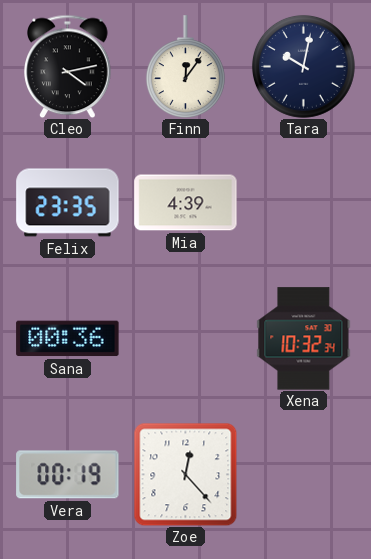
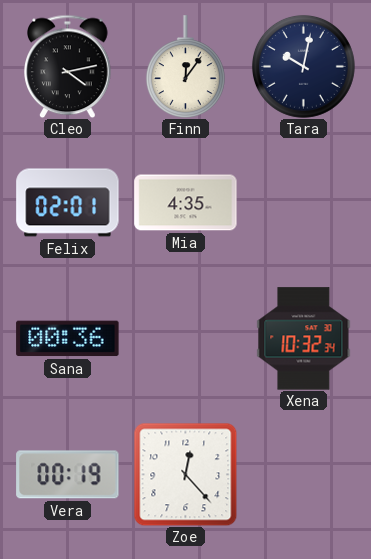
Felix: 23:35 -> 02:01
Mia: 4:39 -> 4:35
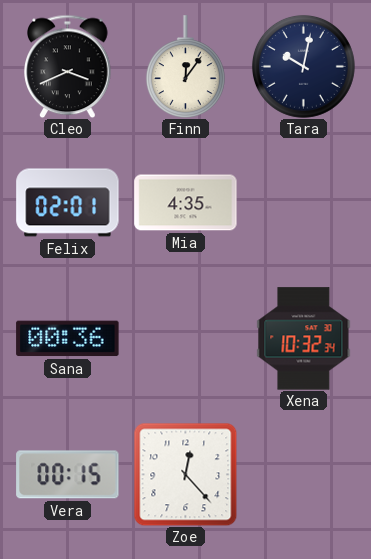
Cleo: 4:13 -> 3:41
Vera: 00:19 -> 00:15
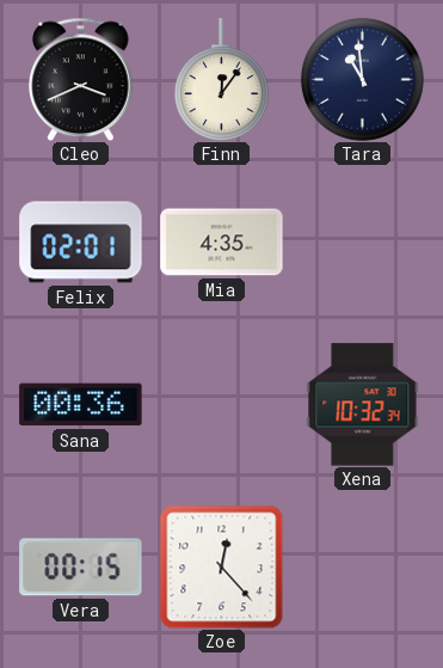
Tara: 10:02 -> 10:59
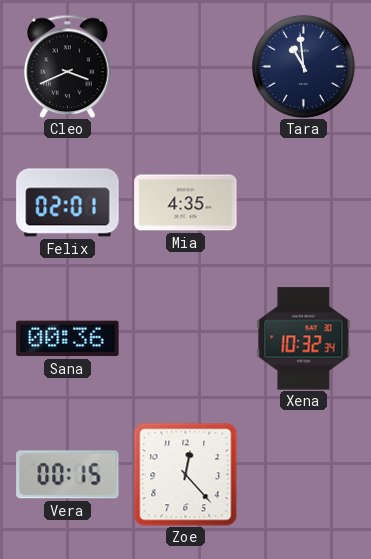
Finn: 12:06 -> none
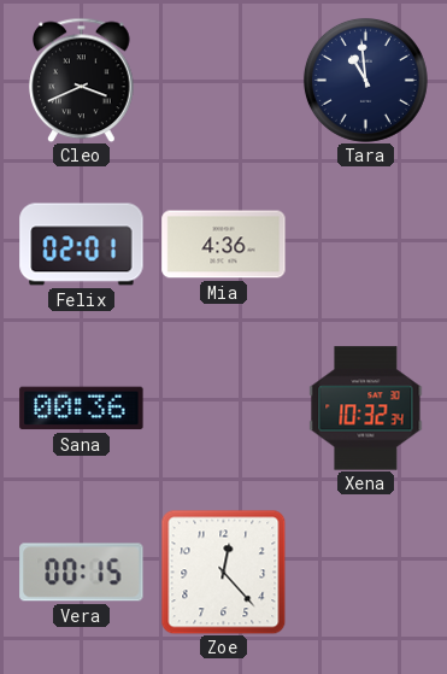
Mia: 4:35 -> 4:36
